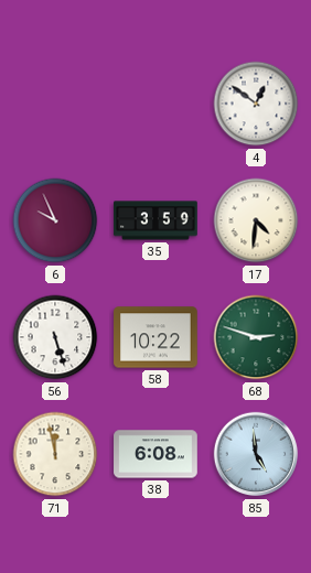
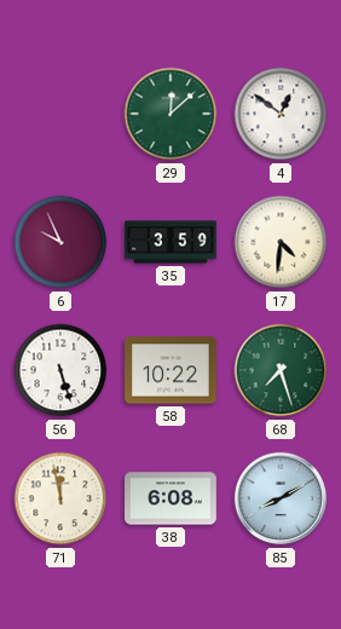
29: none -> 12:08
68: 2:48 -> 7:27
85: 4:59 -> 8:10
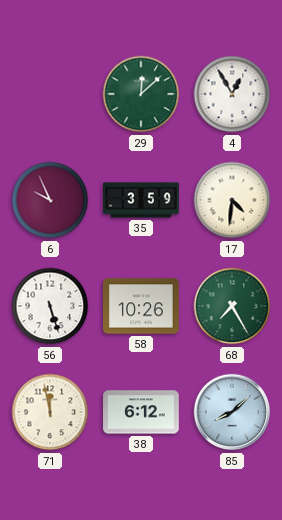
4: 12:51 -> 12:55
58: 10:22 -> 10:26
68: 7:27 -> 7:25
38: 6:08 -> 6:12
85: 8:10 -> 8:08
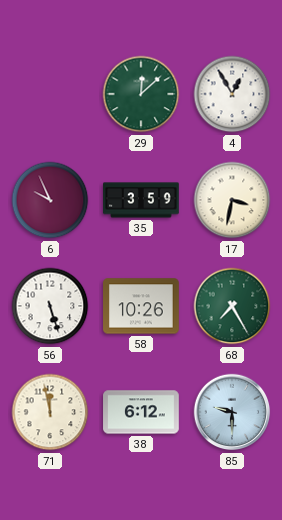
17: 4:31 -> 3:32
85: 8:08 -> 9:30
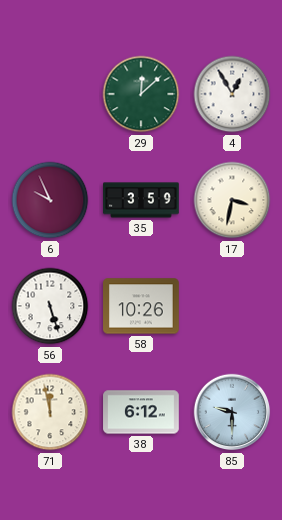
68: 7:25 -> none
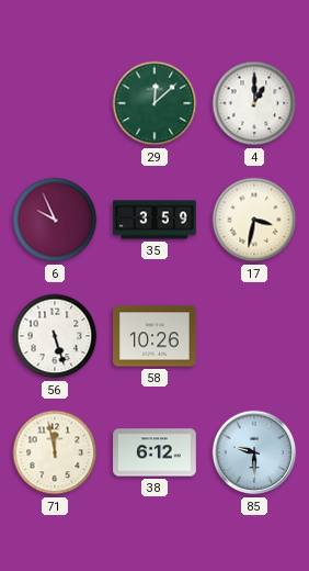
4: 12:55 -> 1:00
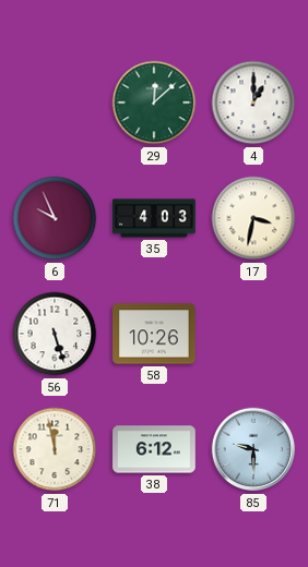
35: 3:59 -> 4:03
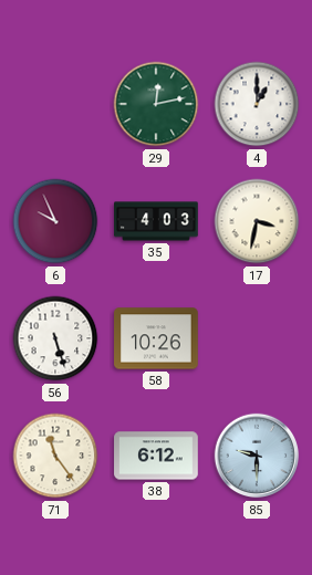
29: 12:08 -> 12:13
71: 11:58 -> 11:24
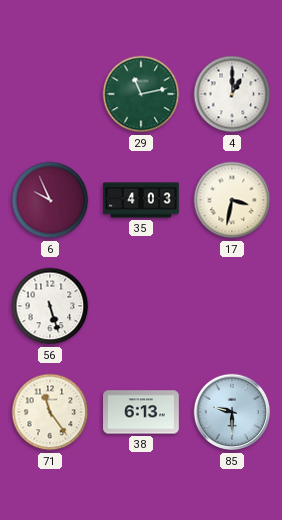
29: 12:13 -> 11:13
58: 10:26 -> none
38: 6:12 -> 6:13
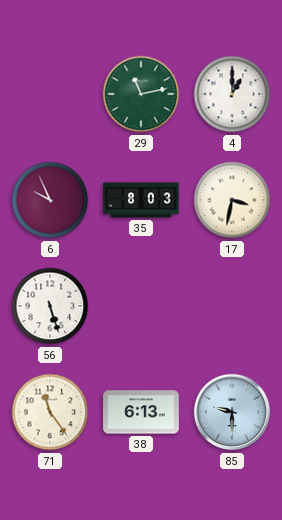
35: 4:03 -> 8:03
